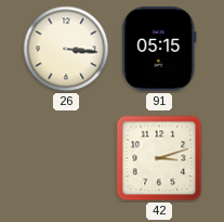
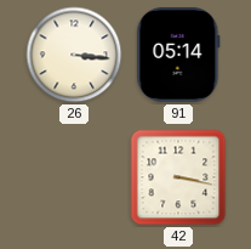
91: 05:15 -> 05:14
42: 3:12 -> 3:17
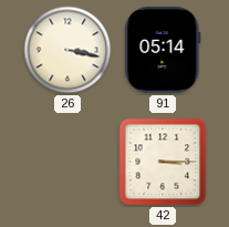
26: 3:16 -> 3:17
42: 3:17 -> 3:15
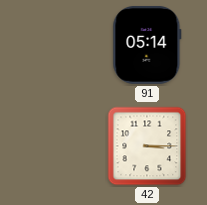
26: 3:17 -> none
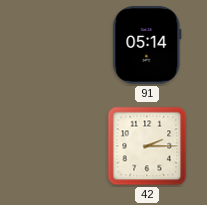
42: 3:15 -> 2:15
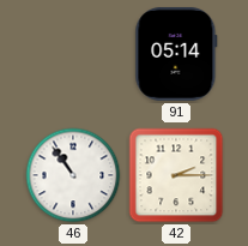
46: none -> 10:54
